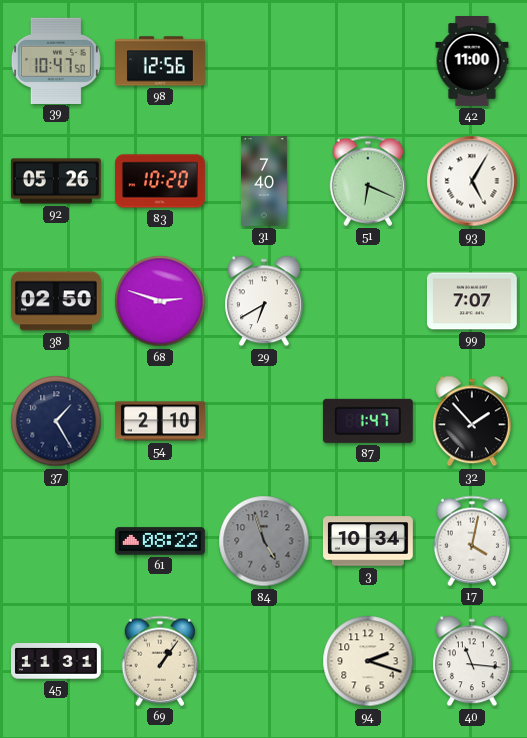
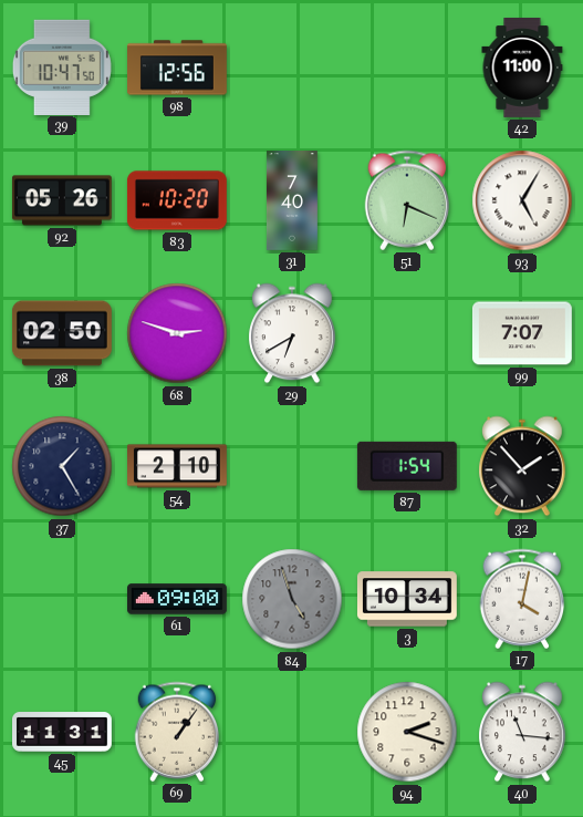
87: 1:47 -> 1:54
61: 08:22 -> 09:00
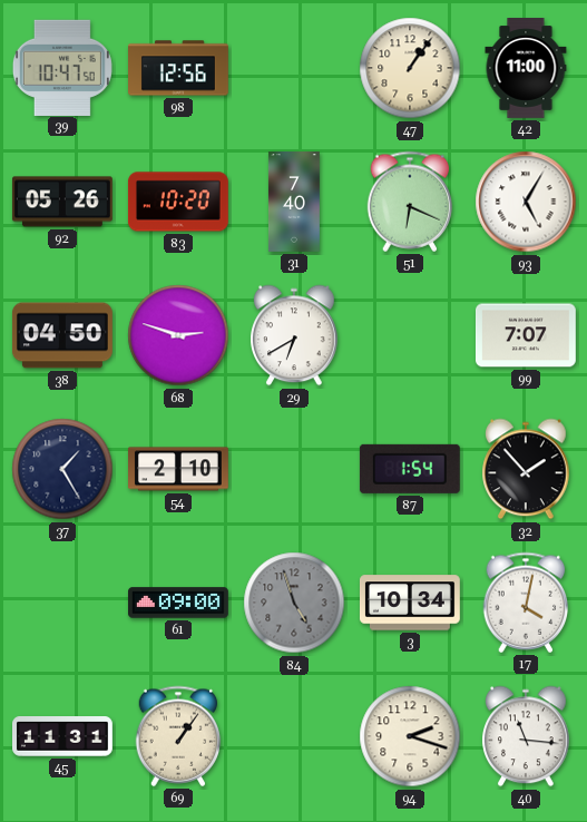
47: none -> 1:06
38: 02:50 -> 04:50
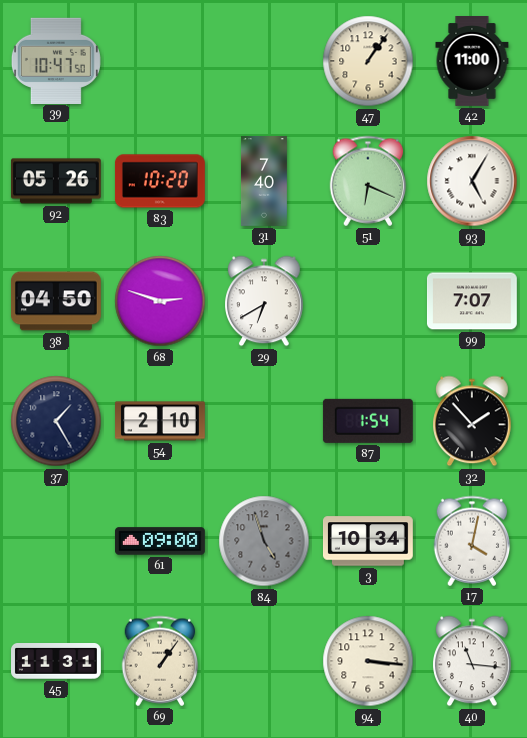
98: 12:56 -> none
94: 2:18 -> 3:16
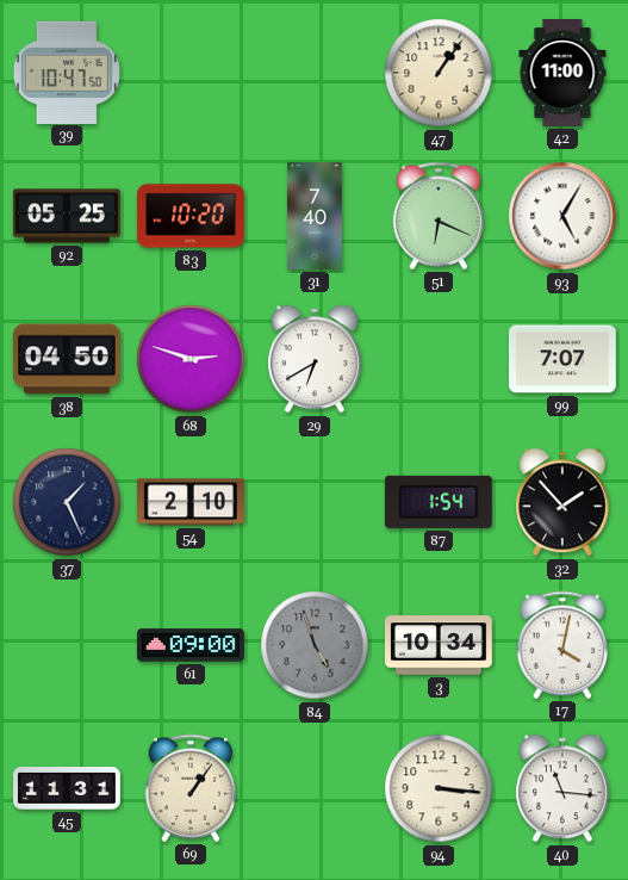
92: 05:26 -> 05:25
37: 1:25 -> 1:26
